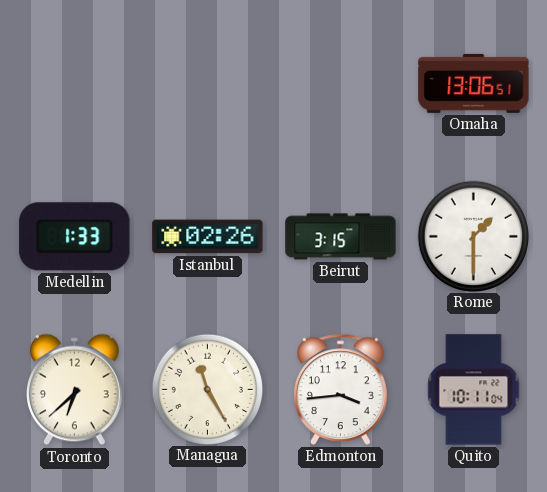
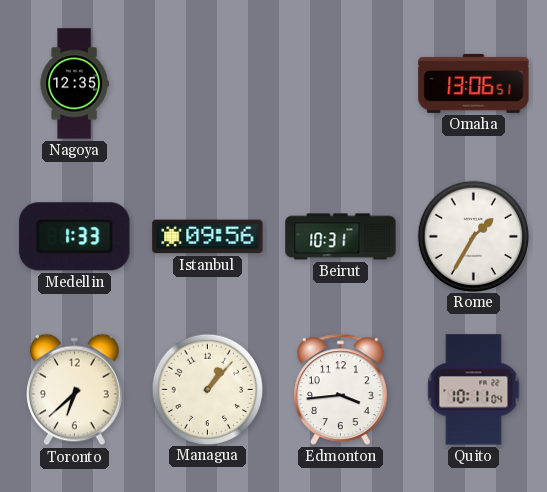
Nagoya: none -> 12:35
Istanbul: 02:26 -> 09:56
Beirut: 3:15 -> 10:31
Rome: 1:30 -> 1:35
Managua: 11:25 -> 1:07
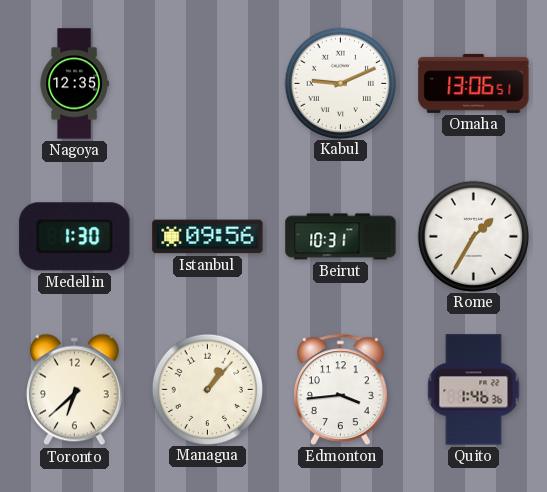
Kabul: none -> 9:11
Medellin: 1:33 -> 1:30
Quito: 10:11 -> 1:46
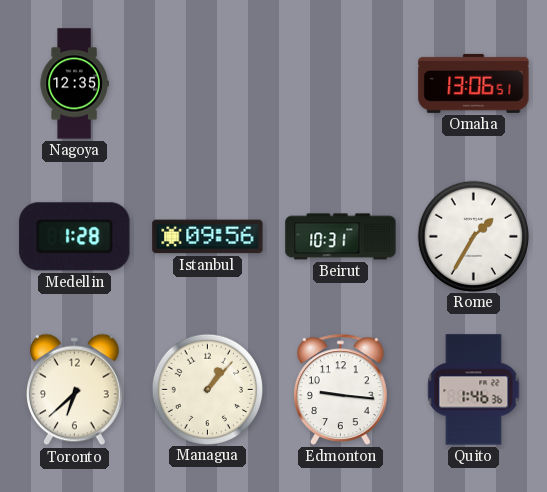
Kabul: 9:11 -> none
Medellin: 1:30 -> 1:28
Edmonton: 3:44 -> 9:16
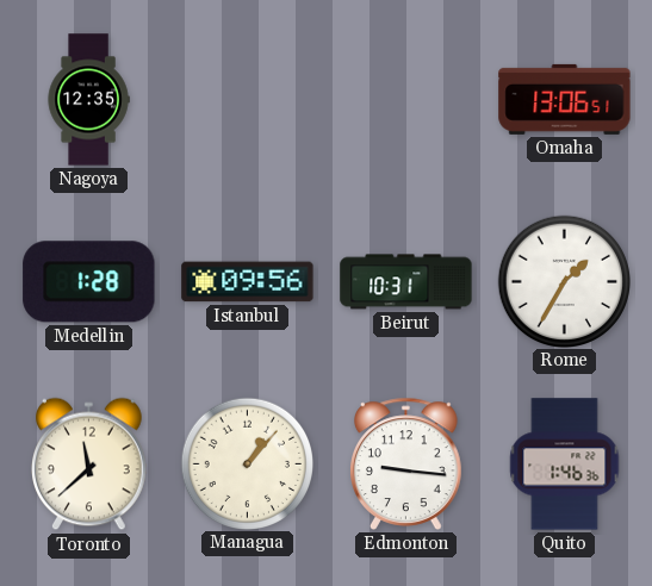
Toronto: 6:38 -> 11:38
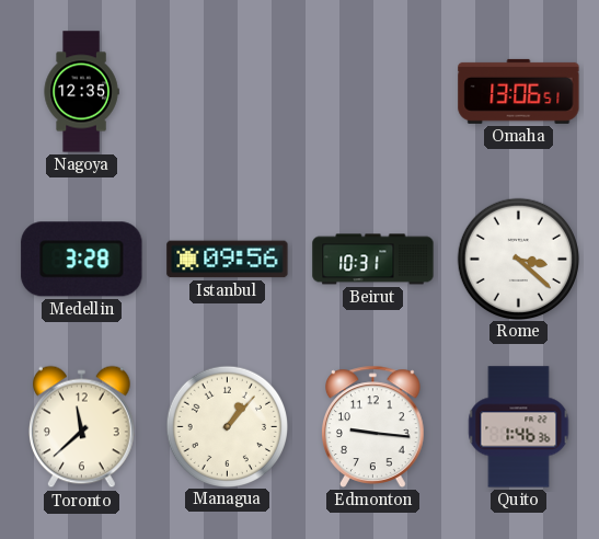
Medellin: 1:28 -> 3:28
Rome: 1:35 -> 3:22
